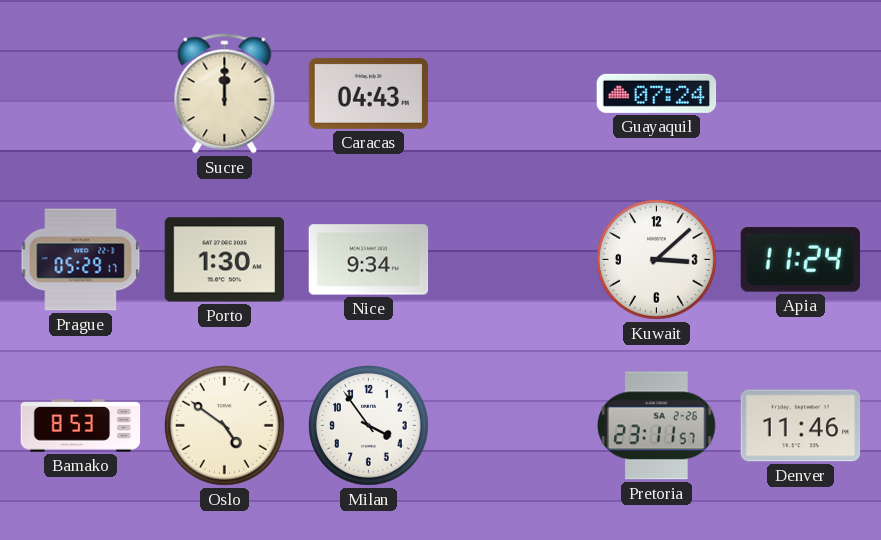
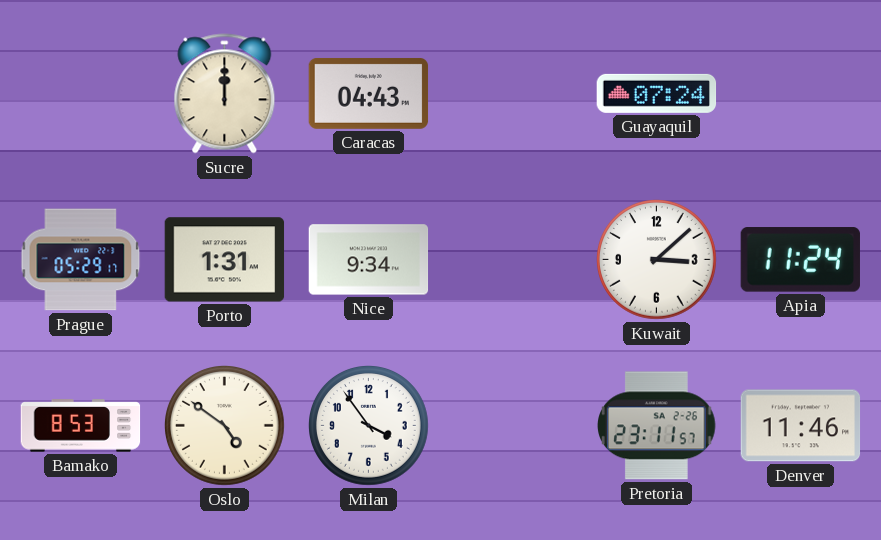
Porto: 1:30 -> 1:31
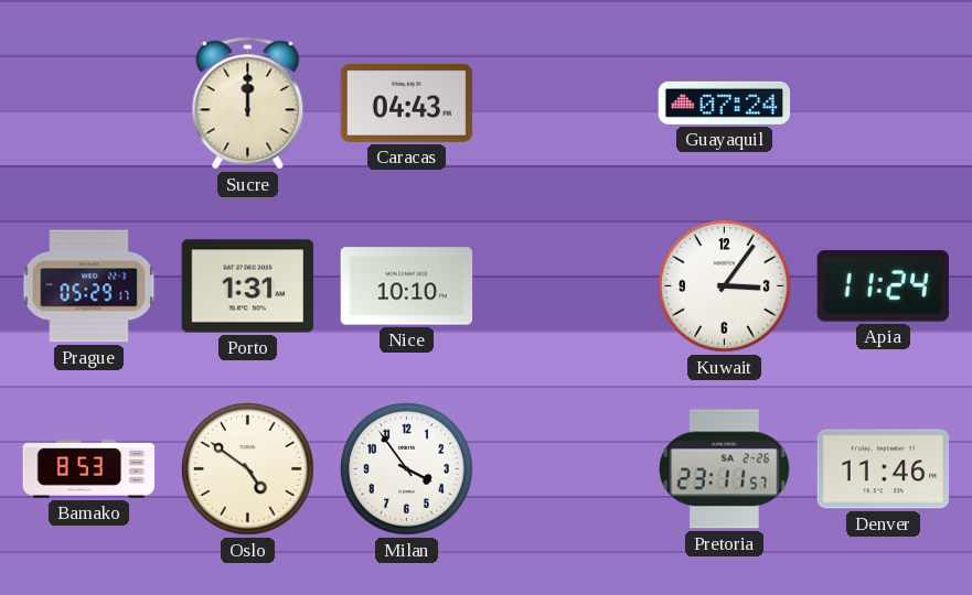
Nice: 9:34 -> 10:10
Kuwait: 3:08 -> 3:06
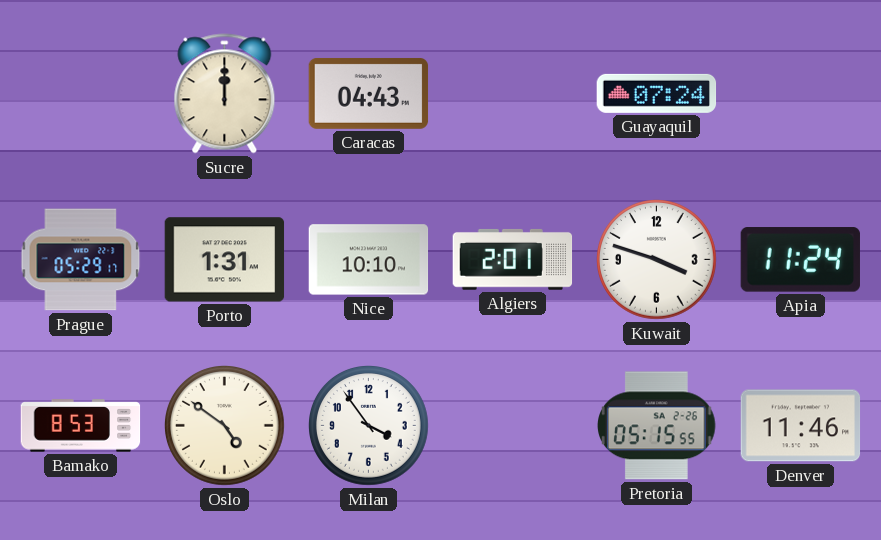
Algiers: none -> 2:01
Kuwait: 3:06 -> 3:48
Pretoria: 23:11 -> 05:15
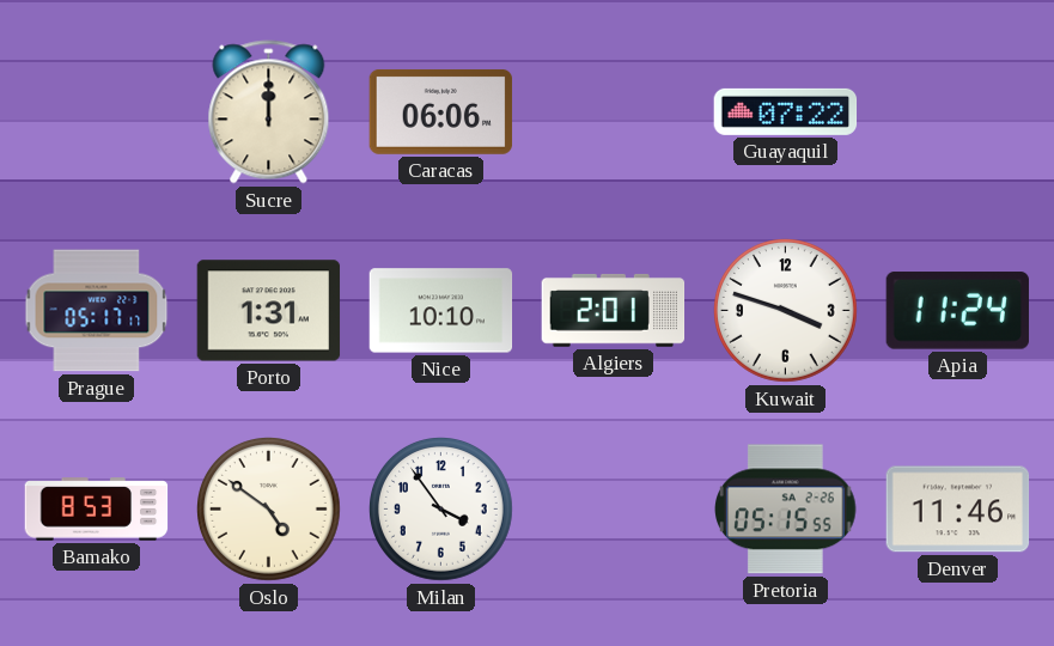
Caracas: 04:43 -> 06:06
Guayaquil: 07:24 -> 07:22
Prague: 05:29 -> 05:17
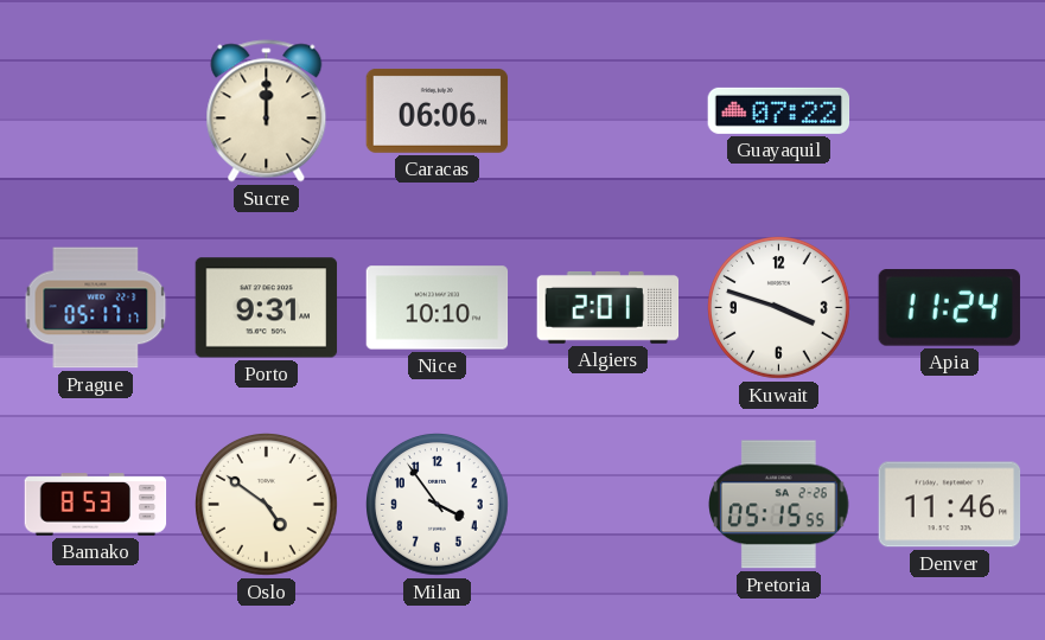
Porto: 1:31 -> 9:31
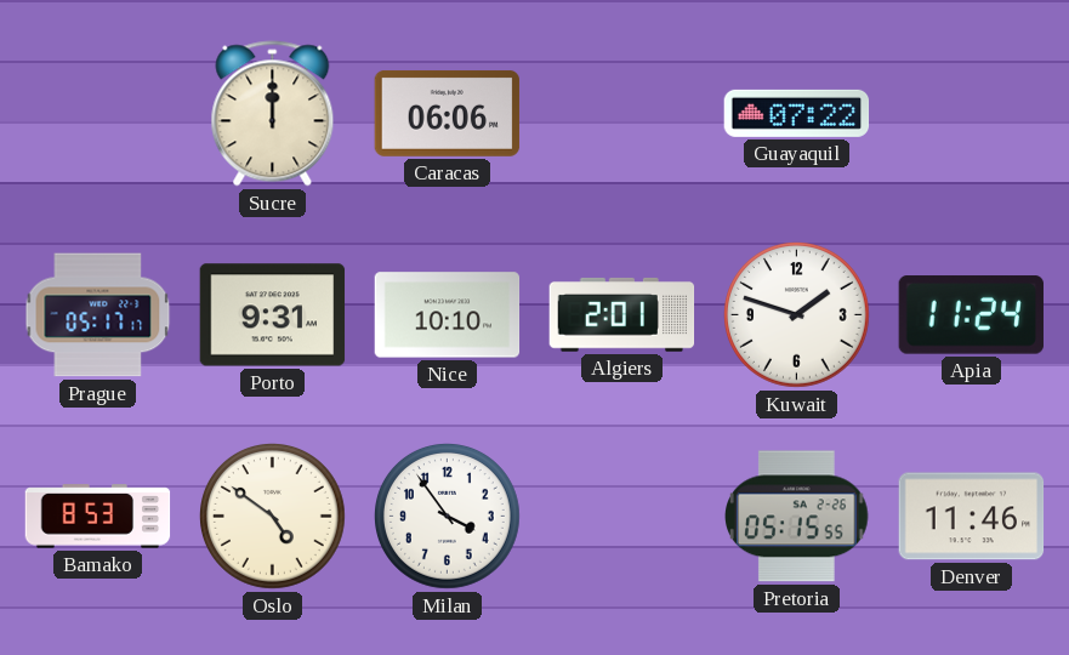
Kuwait: 3:48 -> 1:48
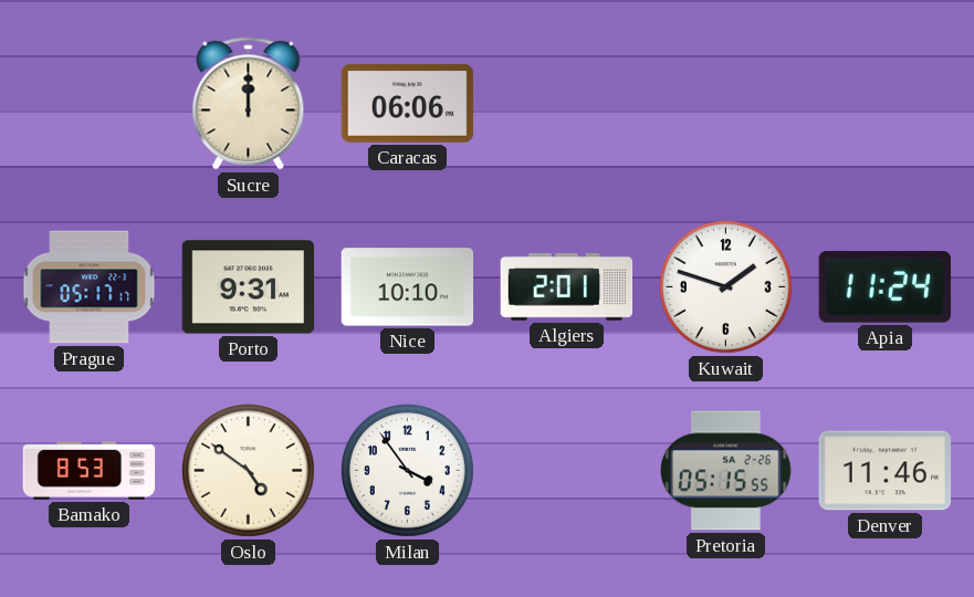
Guayaquil: 07:22 -> none
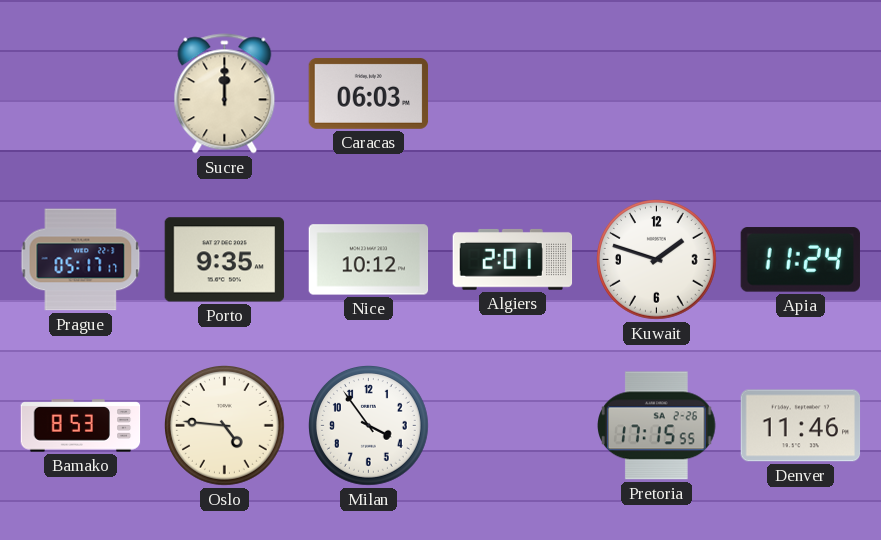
Caracas: 06:06 -> 06:03
Porto: 9:31 -> 9:35
Nice: 10:10 -> 10:12
Oslo: 4:51 -> 4:46
Pretoria: 05:15 -> 17:15
